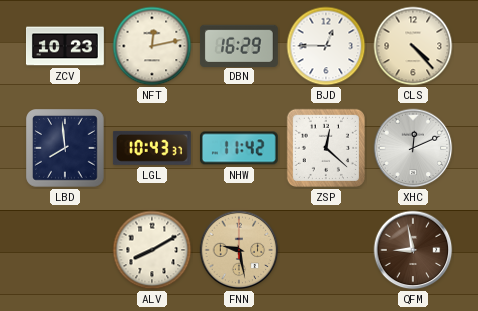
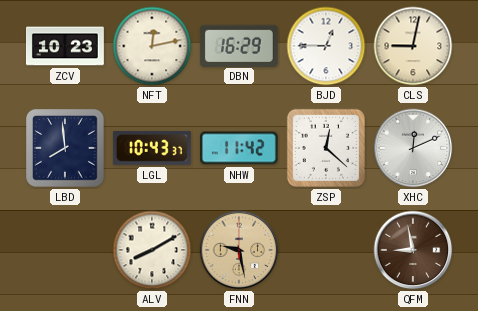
CLS: 4:23 -> 9:02
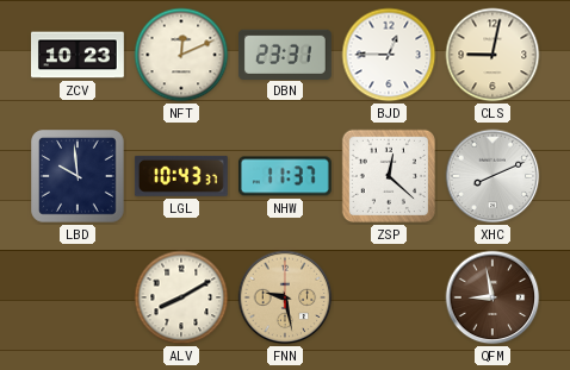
NFT: 12:13 -> 12:11
DBN: 16:29 -> 23:31
LBD: 7:59 -> 9:59
NHW: 11:42 -> 11:37
XHC: 12:11 -> 8:11
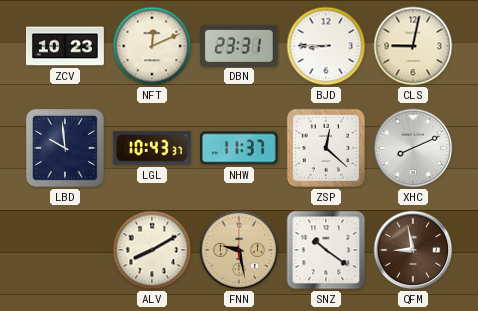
BJD: 12:45 -> 8:45
SNZ: none -> 10:21
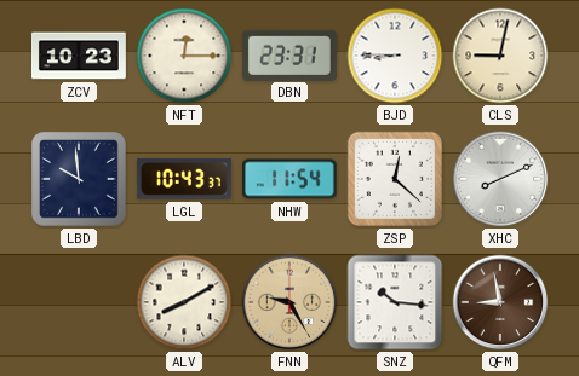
NFT: 12:11 -> 12:15
NHW: 11:37 -> 11:54
FNN: 9:28 -> 9:25
SNZ: 10:21 -> 10:16
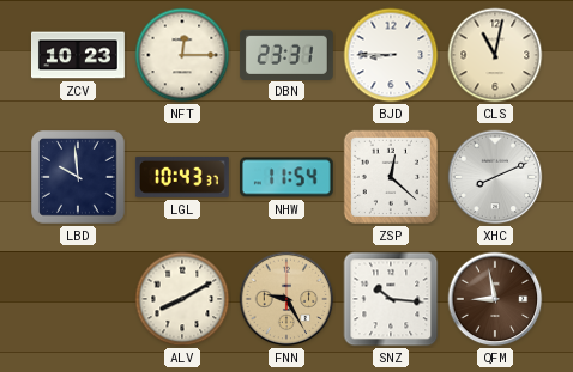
CLS: 9:02 -> 11:02
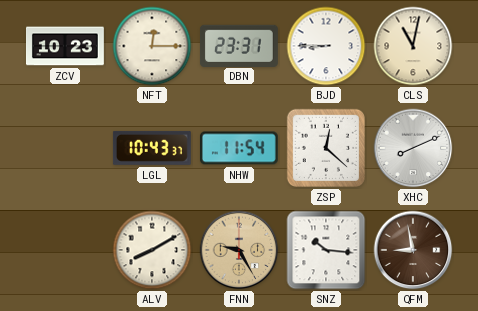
LBD: 9:59 -> none
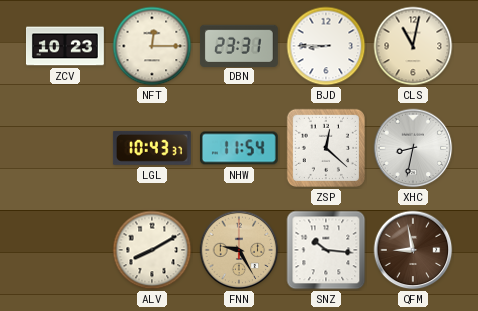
XHC: 8:11 -> 8:32
